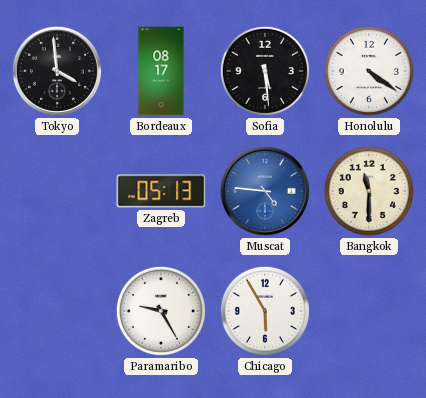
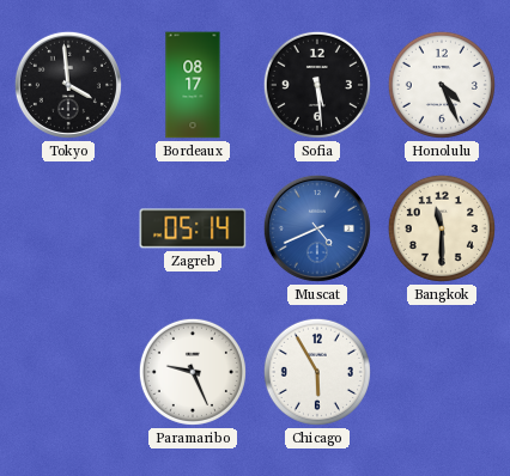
Honolulu: 4:21 -> 4:26
Zagreb: 05:13 -> 05:14
Muscat: 4:46 -> 4:41
Paramaribo: 9:25 -> 9:26
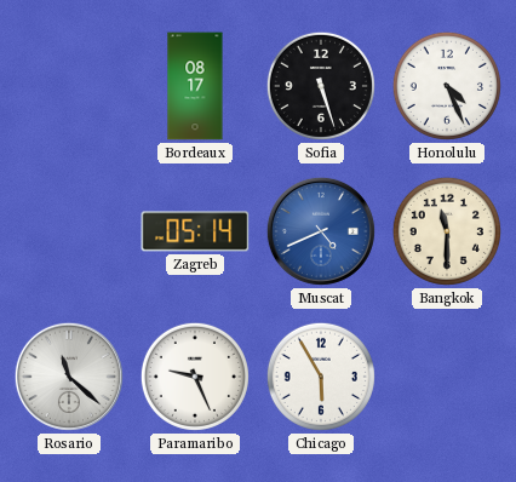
Tokyo: 3:59 -> none
Sofia: 5:29 -> 5:27
Rosario: none -> 11:22
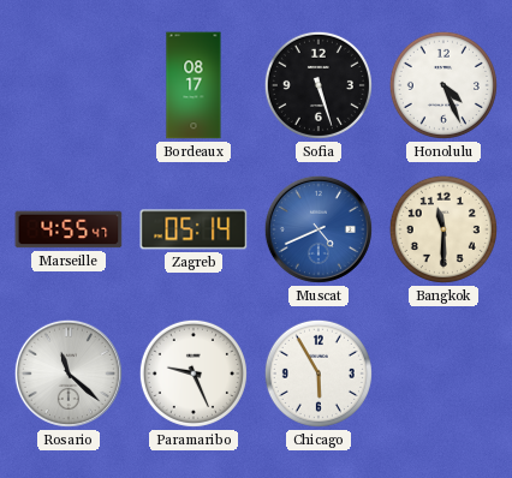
Marseille: none -> 4:55
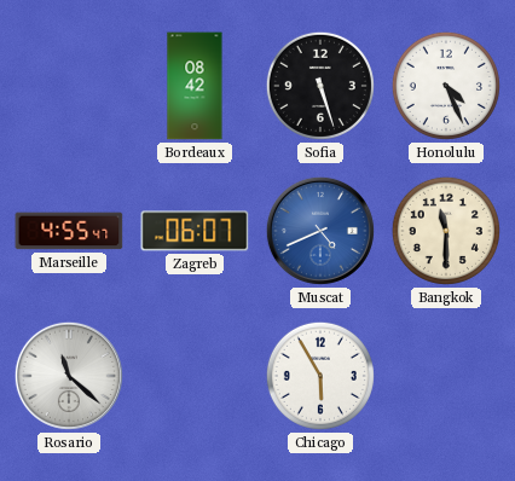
Bordeaux: 08:17 -> 08:42
Zagreb: 05:14 -> 06:07
Paramaribo: 9:26 -> none
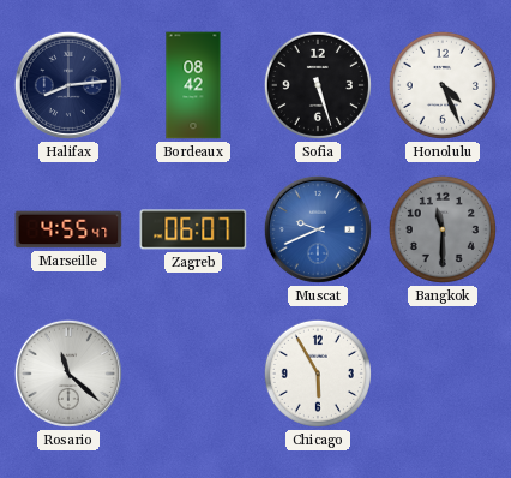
Halifax: none -> 8:14
Muscat: 4:41 -> 9:41
Bangkok dial: cream -> grey
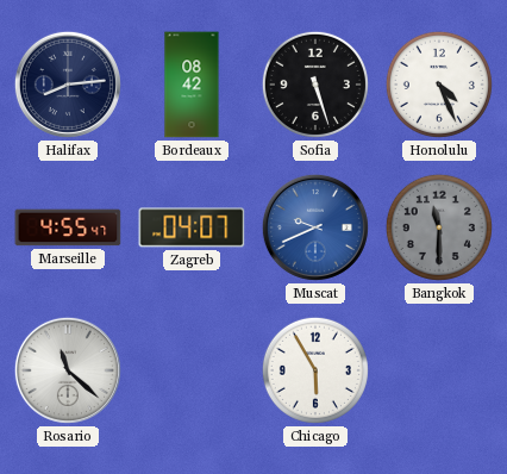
Zagreb: 06:07 -> 04:07
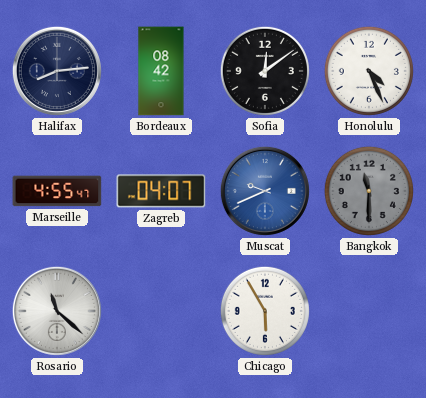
Sofia: 5:27 -> 12:09
